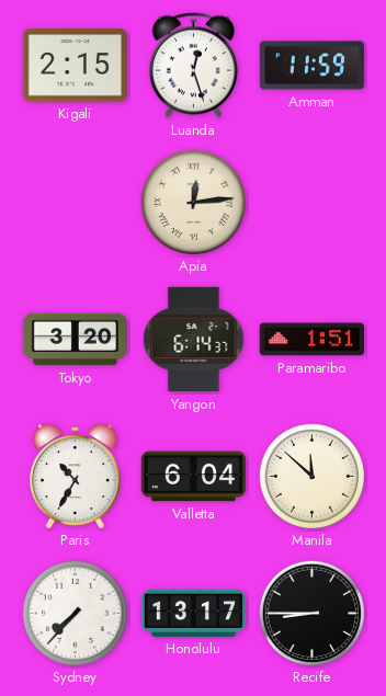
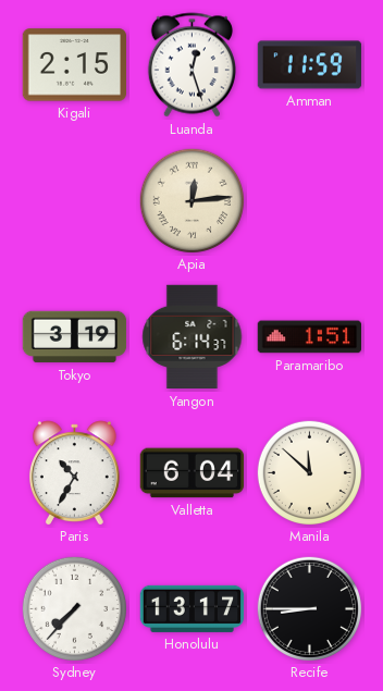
Tokyo: 3:20 -> 3:19
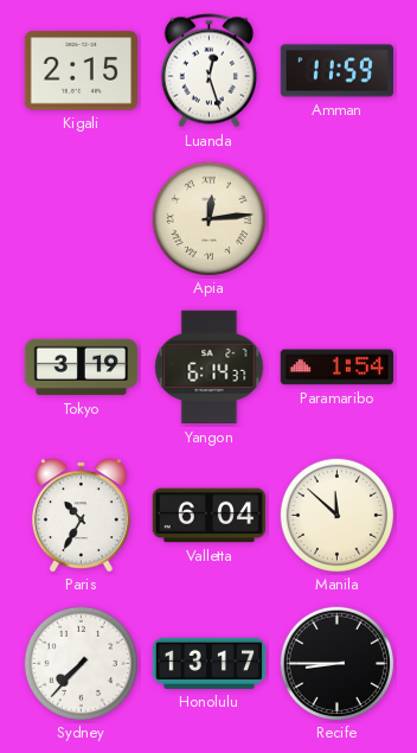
Paramaribo: 1:51 -> 1:54
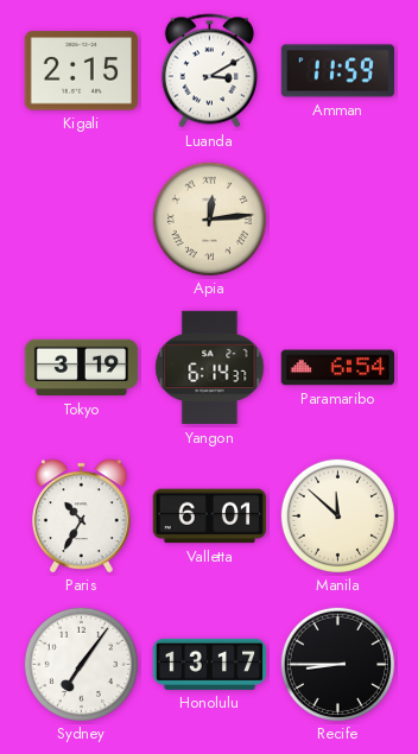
Luanda: 12:27 -> 3:10
Paramaribo: 1:54 -> 6:54
Valletta: 6:04 -> 6:01
Sydney: 7:37 -> 7:06
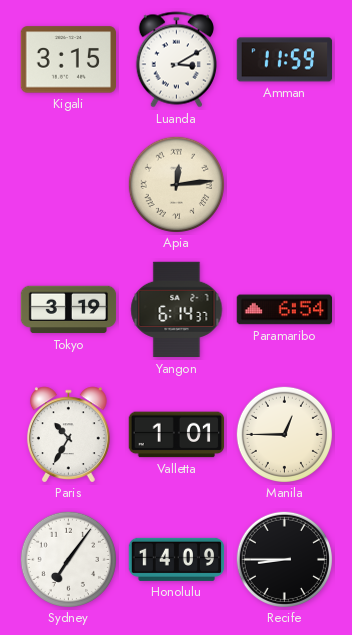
Kigali: 2:15 -> 3:15
Valletta: 6:01 -> 1:01
Manila: 11:52 -> 12:45
Honolulu: 13:17 -> 14:09
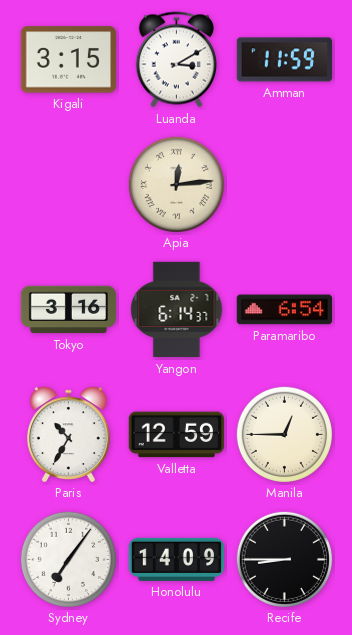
Tokyo: 3:19 -> 3:16
Valletta: 1:01 -> 12:59
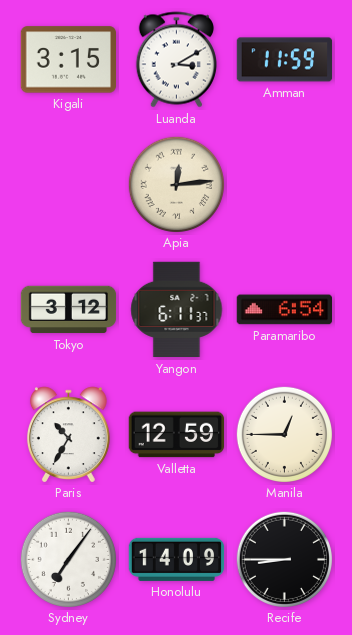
Tokyo: 3:16 -> 3:12
Yangon: 6:14 -> 6:11
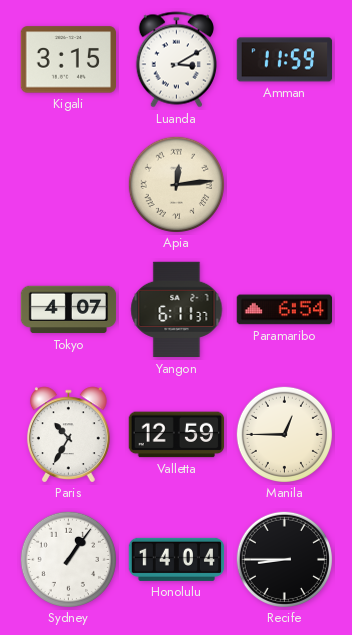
Tokyo: 3:12 -> 4:07
Sydney: 7:06 -> 1:06
Honolulu: 14:09 -> 14:04
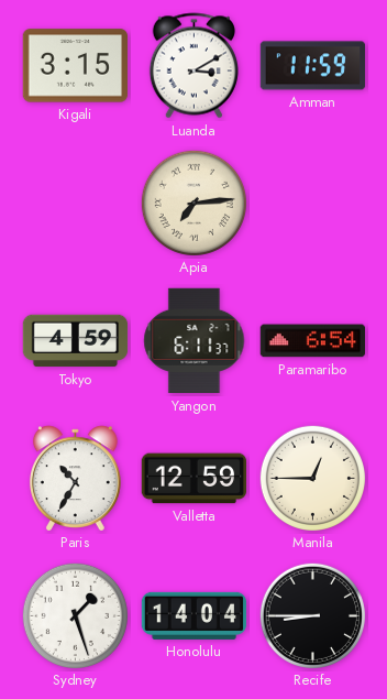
Apia: 12:14 -> 7:14
Tokyo: 4:07 -> 4:59
Sydney: 1:06 -> 1:27
